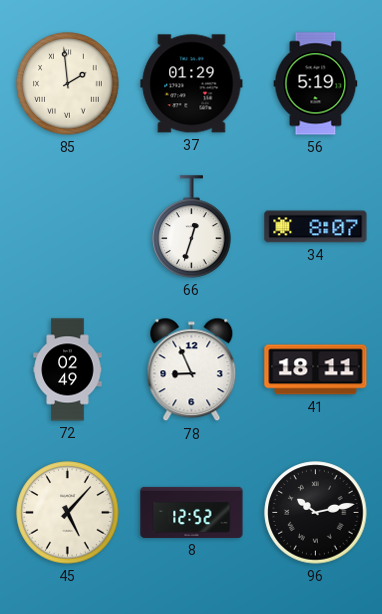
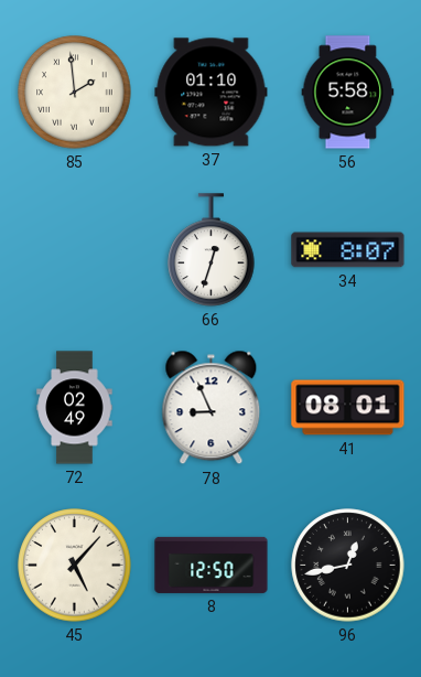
37: 01:29 -> 01:10
56: 5:19 -> 5:58
41: 18:11 -> 08:01
8: 12:52 -> 12:50
96: 10:13 -> 12:43
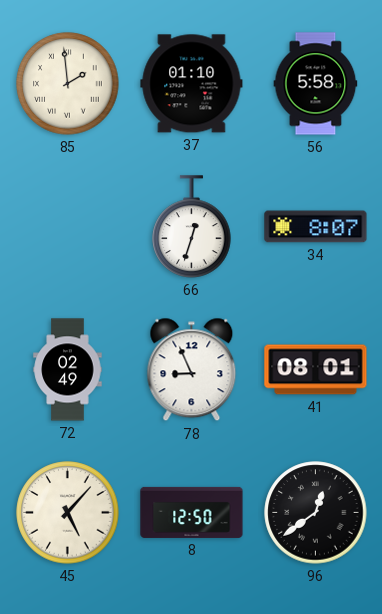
96: 12:43 -> 12:39
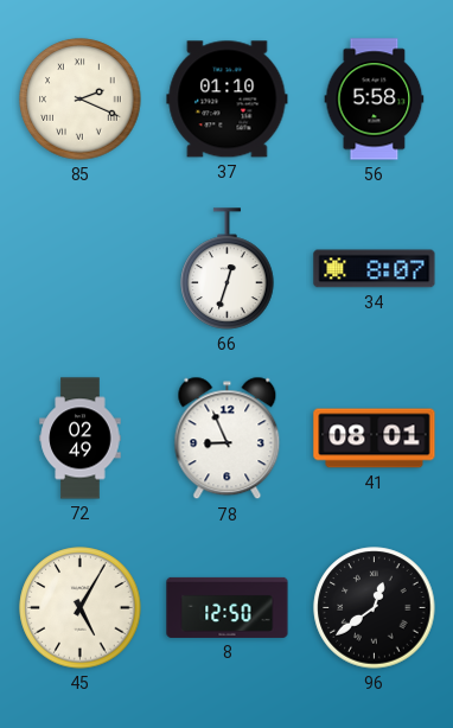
85: 1:59 -> 2:19
45: 5:07 -> 5:05
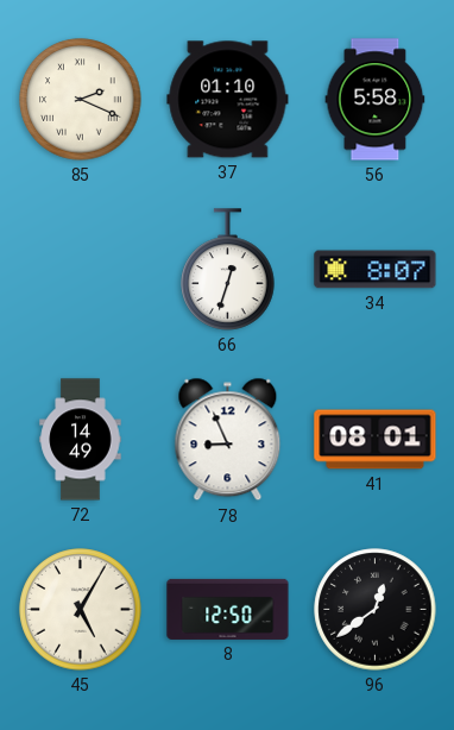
72: 02:49 -> 14:49
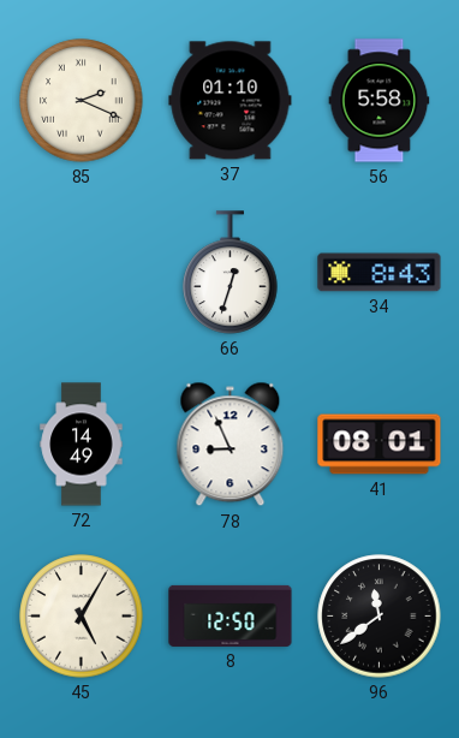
34: 8:07 -> 8:43
96: 12:39 -> 11:39
